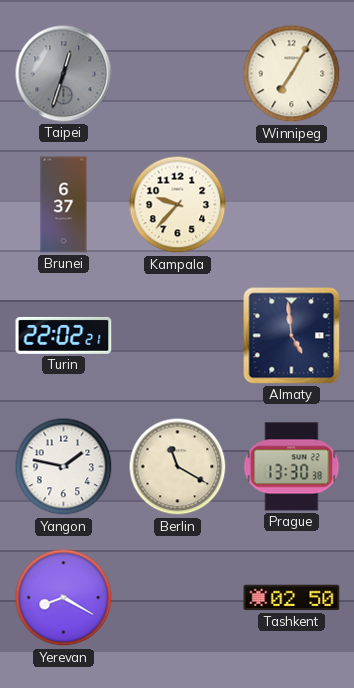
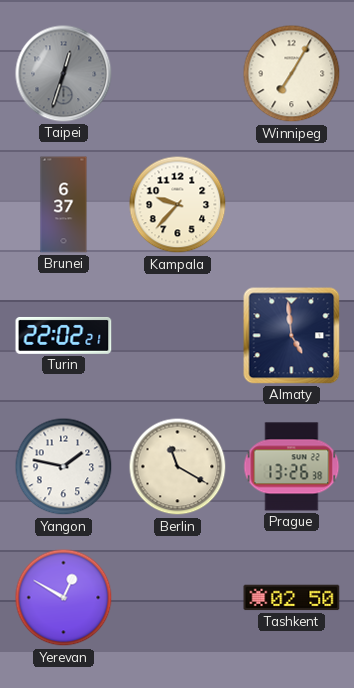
Prague: 13:30 -> 13:26
Yerevan: 8:20 -> 12:50
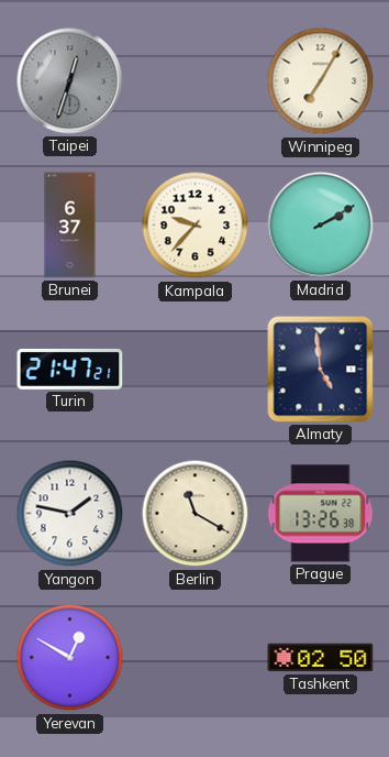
Madrid: none -> 2:10
Turin: 22:02 -> 21:47
